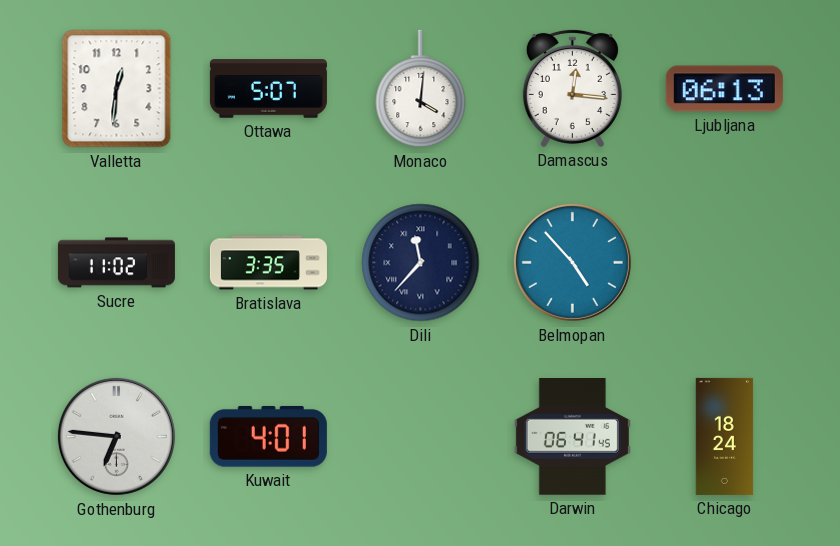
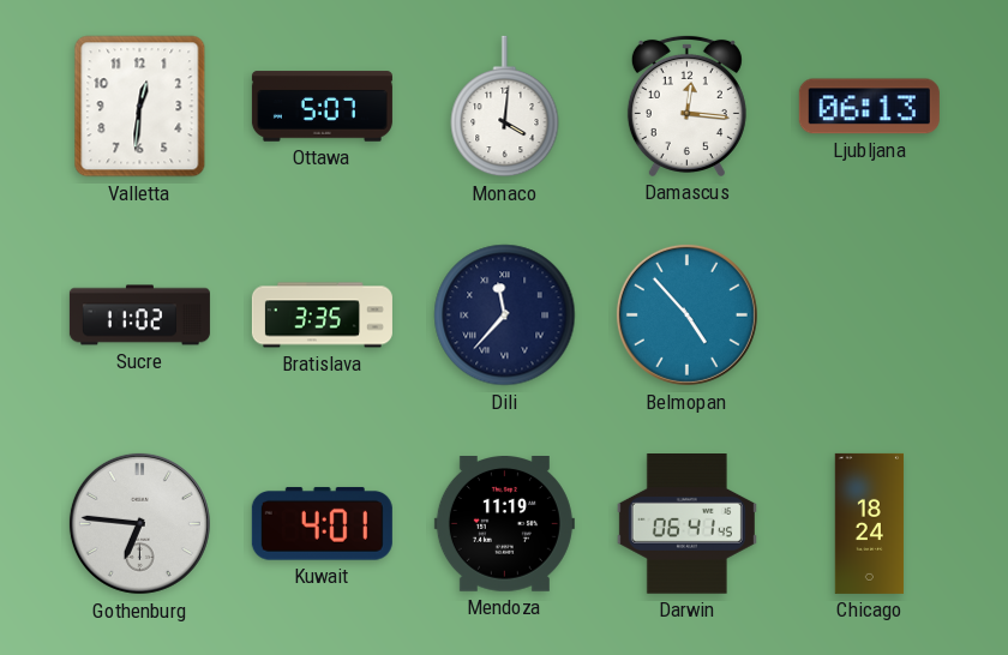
Mendoza: none -> 11:19
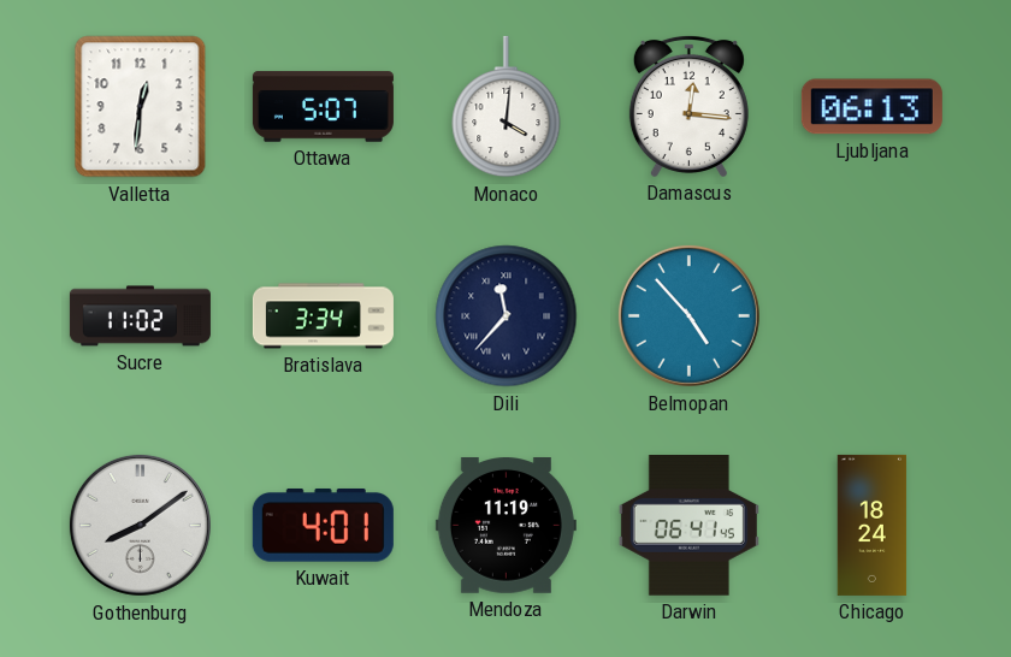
Bratislava: 3:35 -> 3:34
Gothenburg: 6:46 -> 8:09
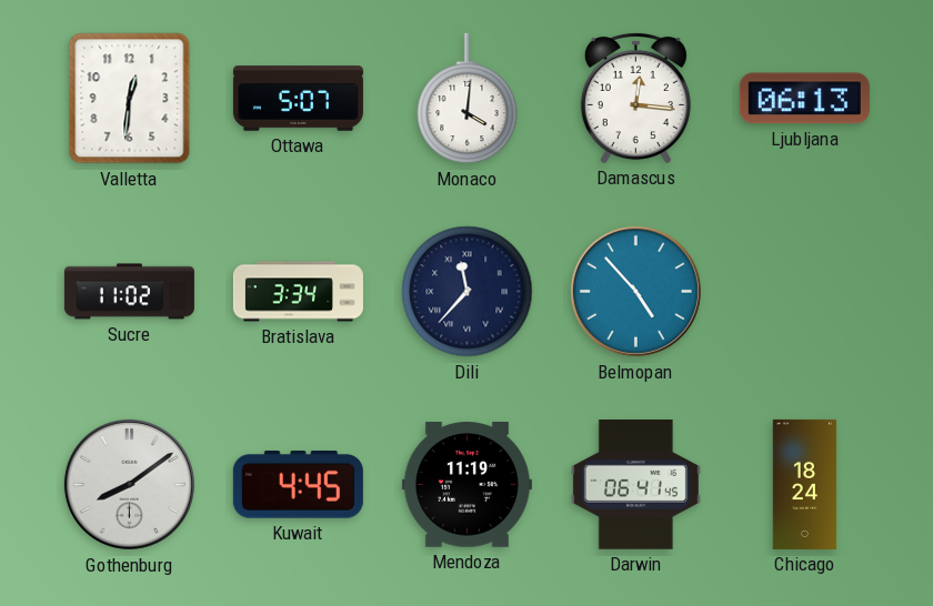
Kuwait: 4:01 -> 4:45
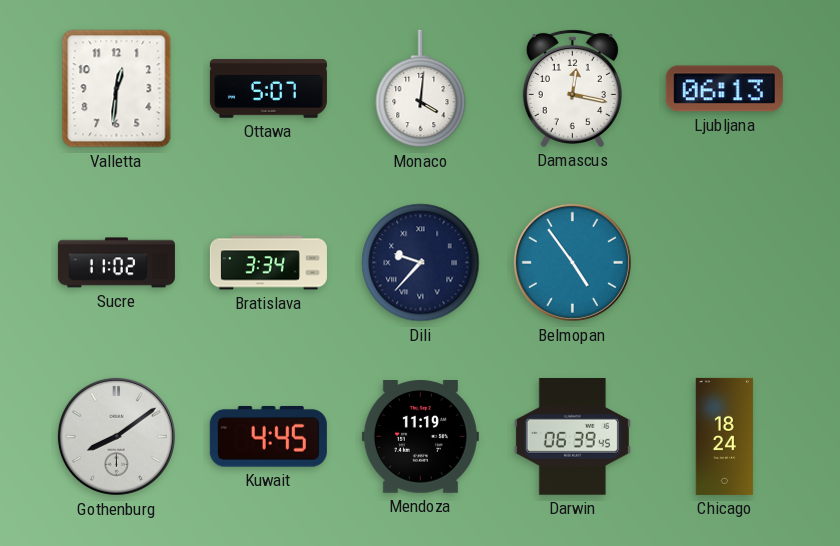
Damascus: 12:16 -> 12:17
Dili: 11:37 -> 9:37
Belmopan: 4:53 -> 4:54
Darwin: 06:41 -> 06:39
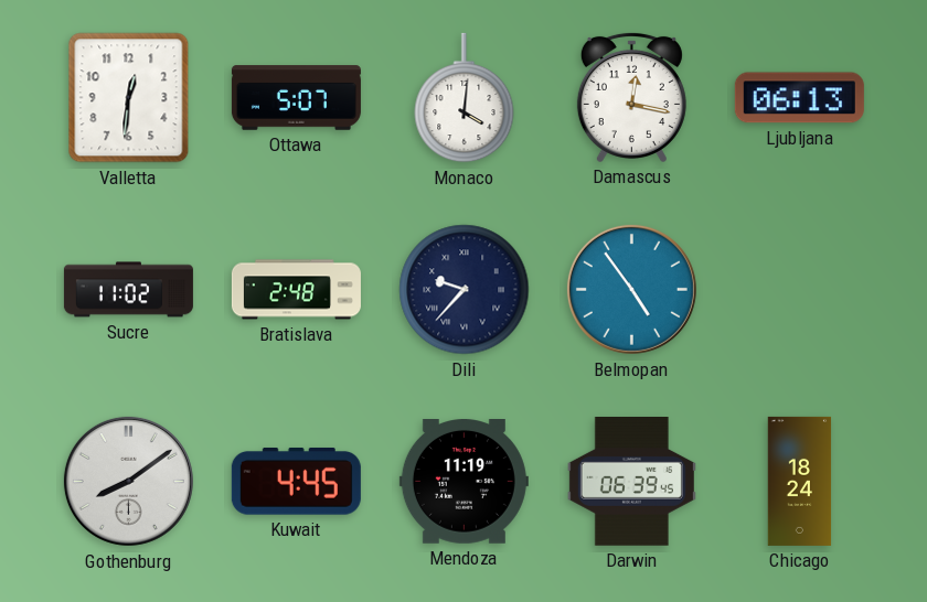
Bratislava: 3:34 -> 2:48
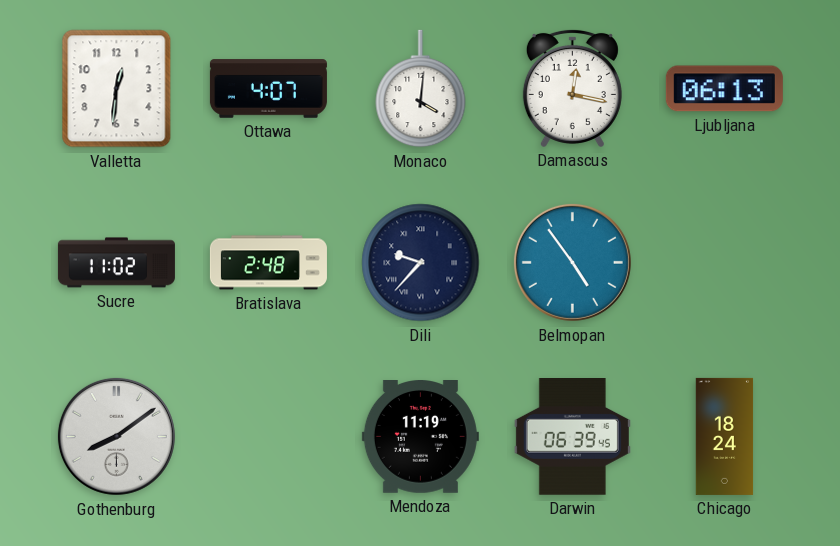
Ottawa: 5:07 -> 4:07
Kuwait: 4:45 -> none
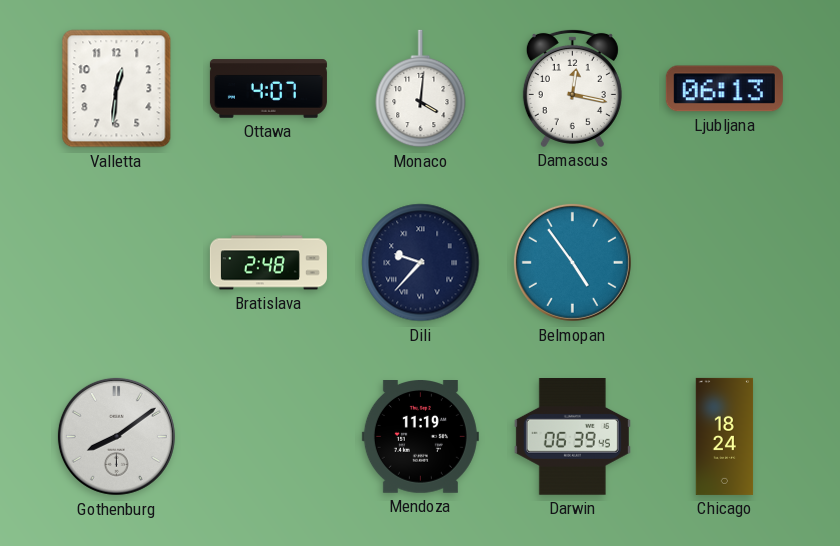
Sucre: 11:02 -> none
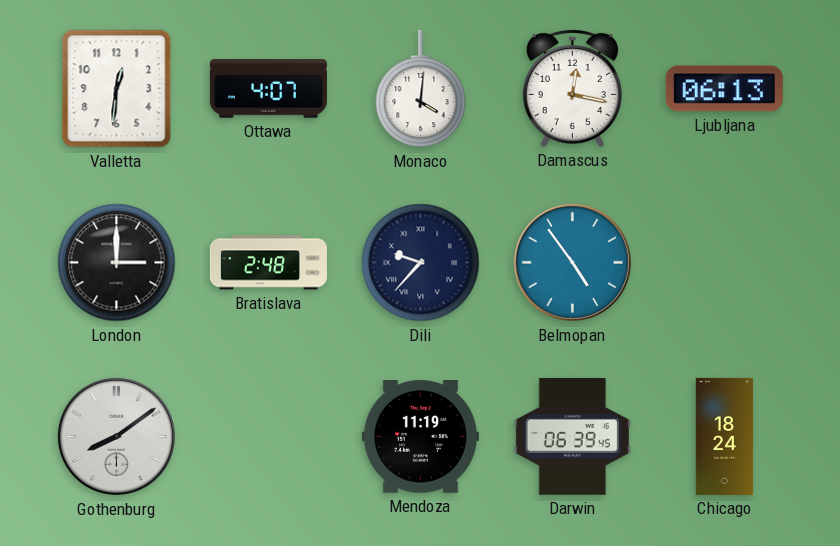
London: none -> 3:00
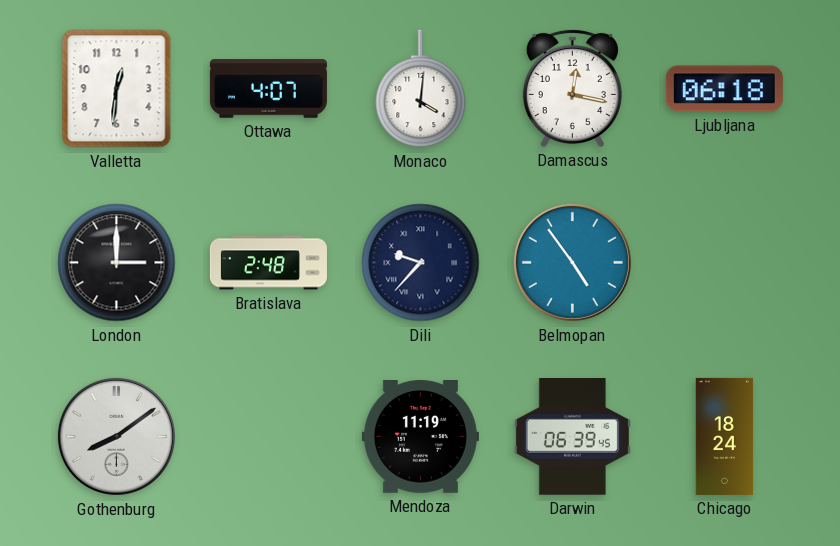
Ljubljana: 06:13 -> 06:18
